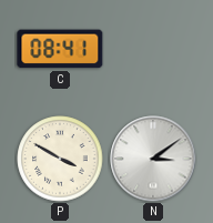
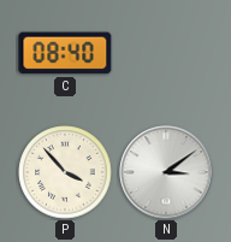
C: 08:41 -> 08:40
P: 3:50 -> 3:53
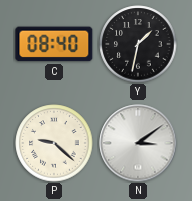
Y: none -> 1:32
P: 3:53 -> 9:22
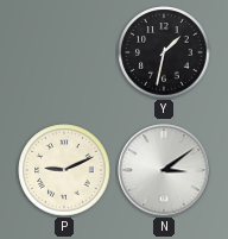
C: 08:40 -> none
P: 9:22 -> 9:11
